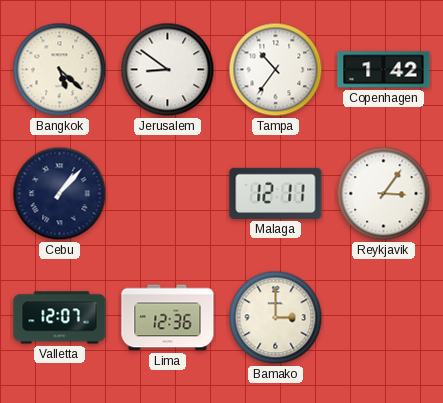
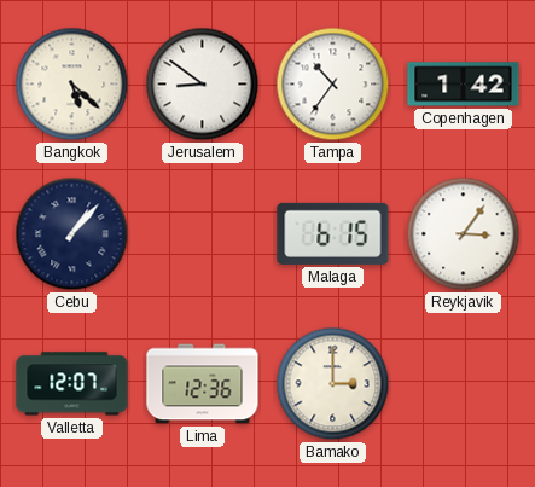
Malaga: 12:11 -> 6:15
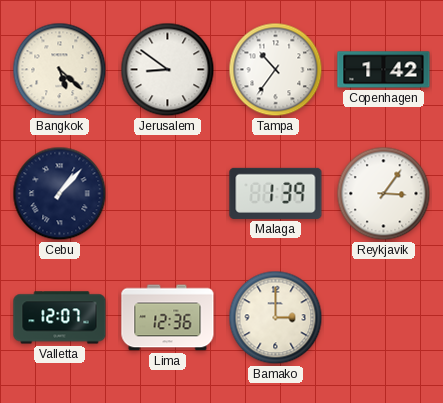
Malaga: 6:15 -> 1:39
